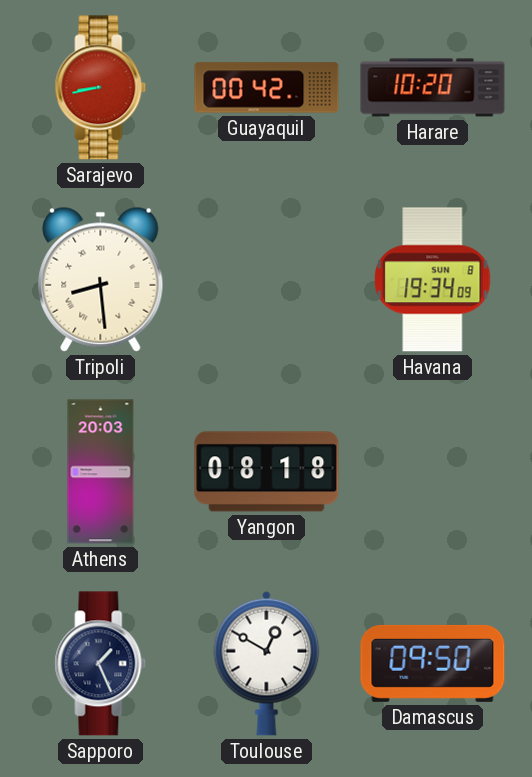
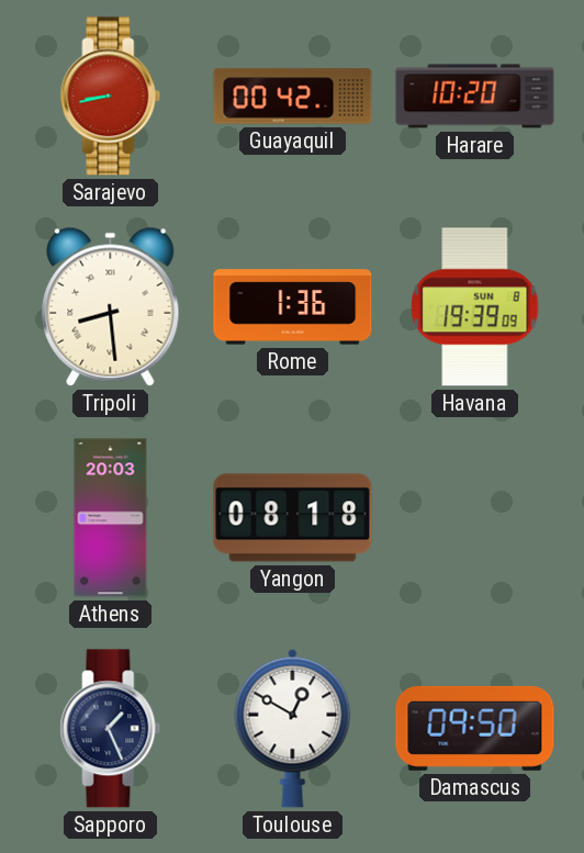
Rome: none -> 1:36
Havana: 19:34 -> 19:39
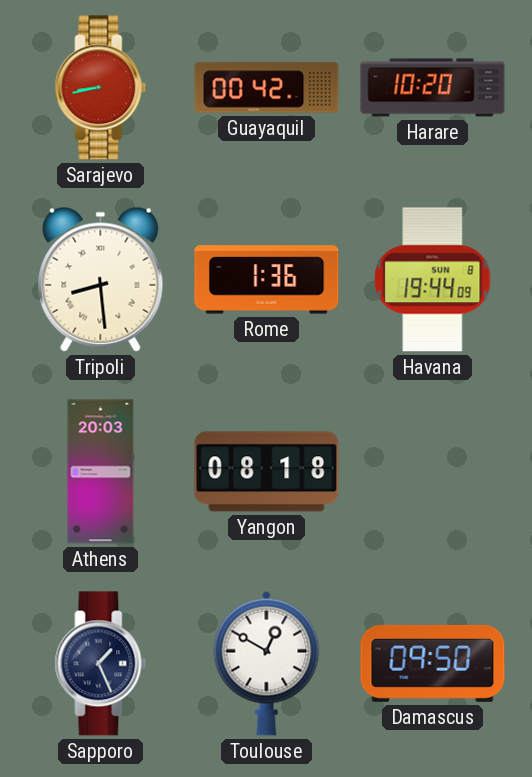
Havana: 19:39 -> 19:44
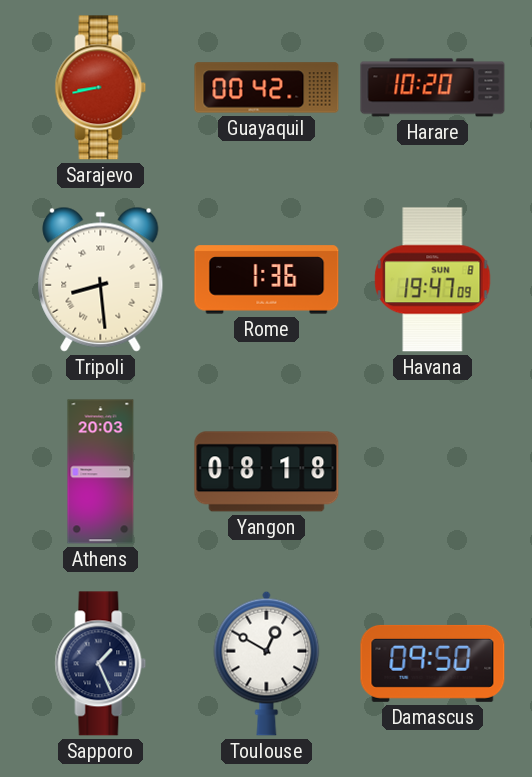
Havana: 19:44 -> 19:47
